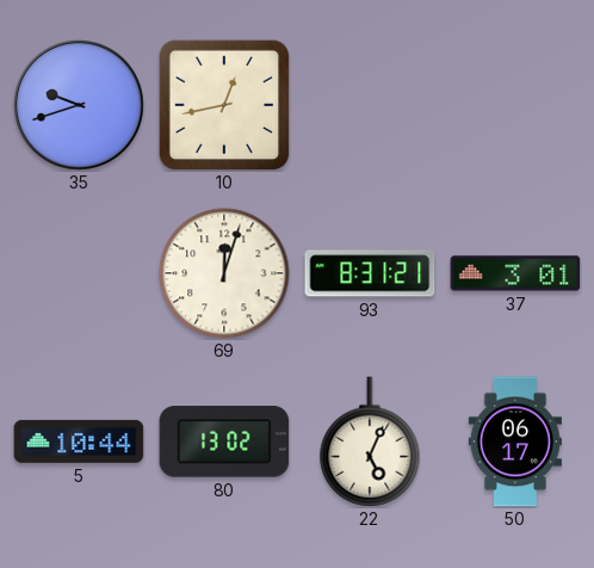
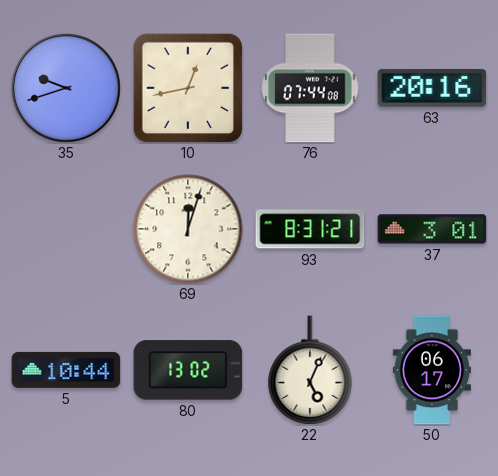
76: none -> 07:44
63: none -> 20:16
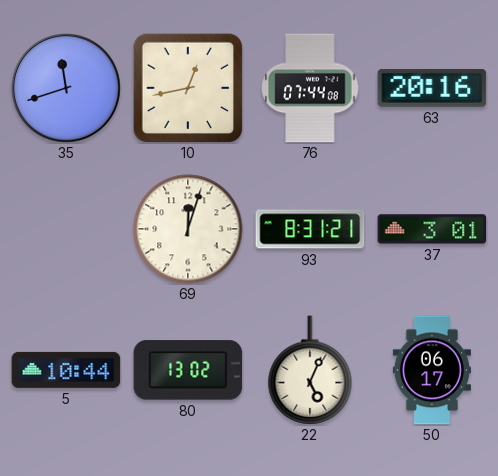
35: 9:42 -> 11:42
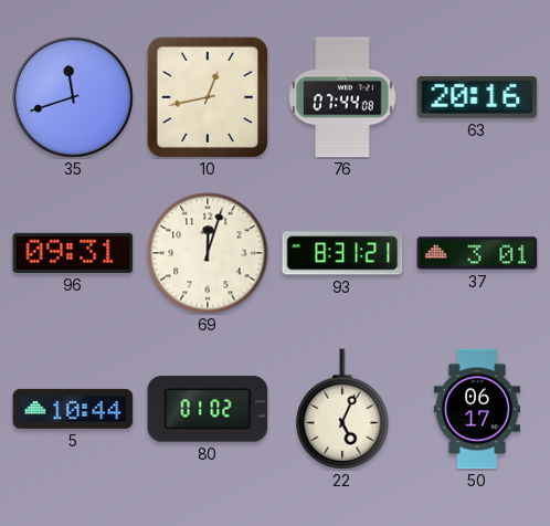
96: none -> 09:31
80: 13:02 -> 01:02
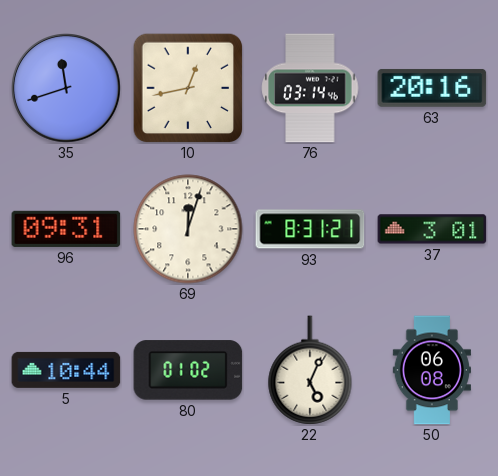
76: 07:44 -> 03:14
50: 06:17 -> 06:08
